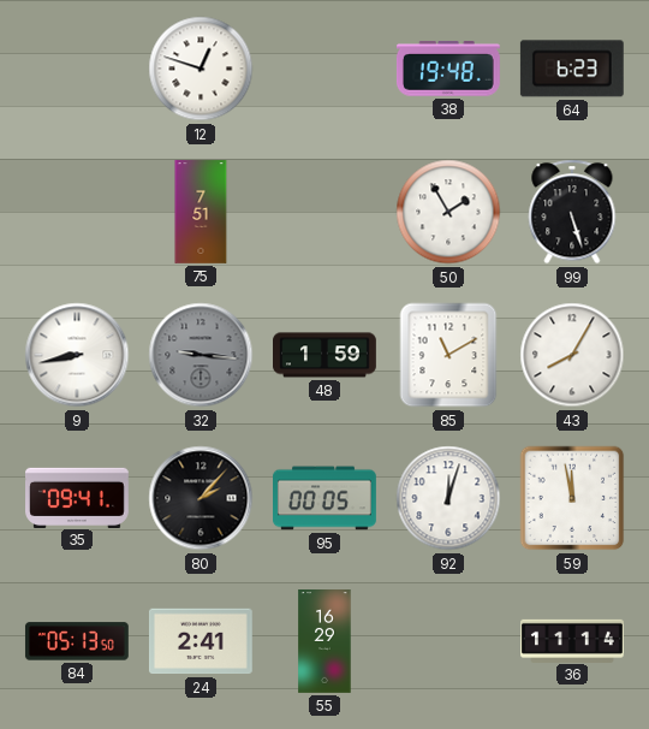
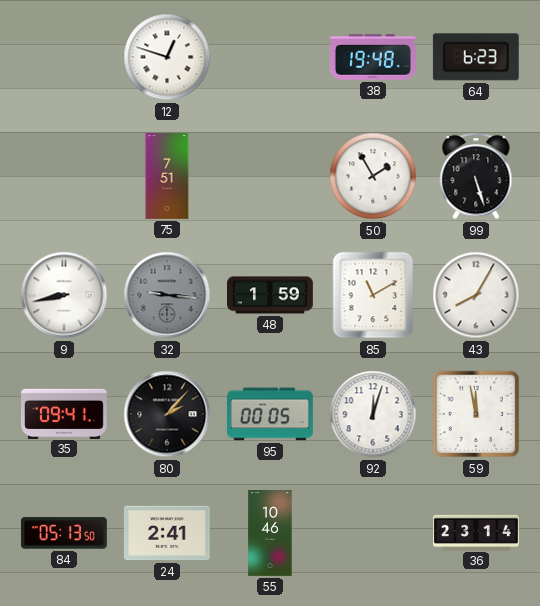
55: 16:29 -> 10:46
36: 11:14 -> 23:14
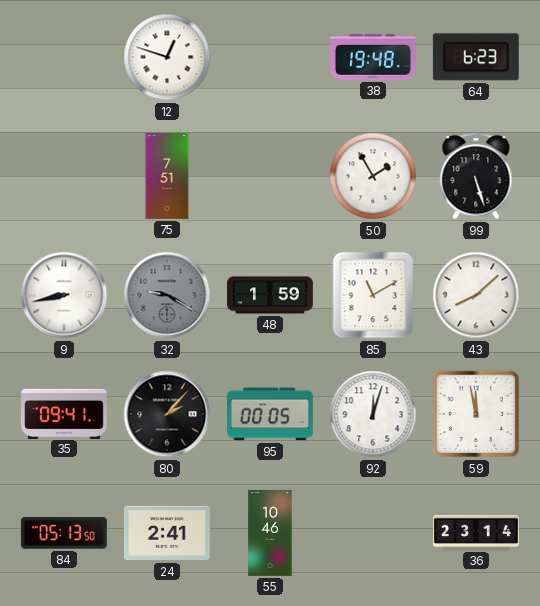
32: 9:16 -> 9:20
43: 8:05 -> 8:08
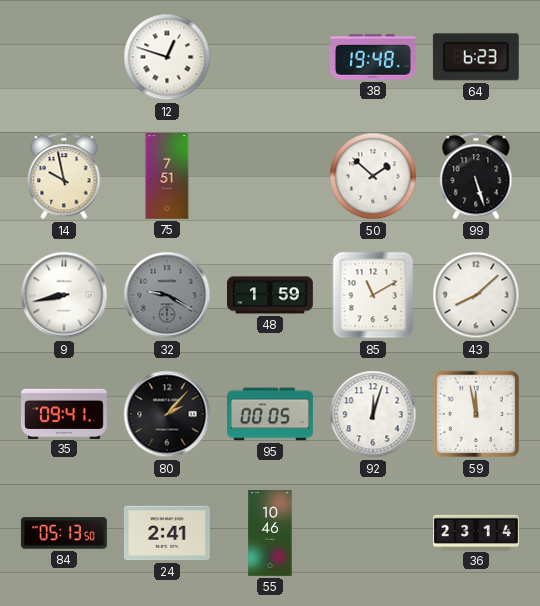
14: none -> 9:58
50: 1:55 -> 1:52
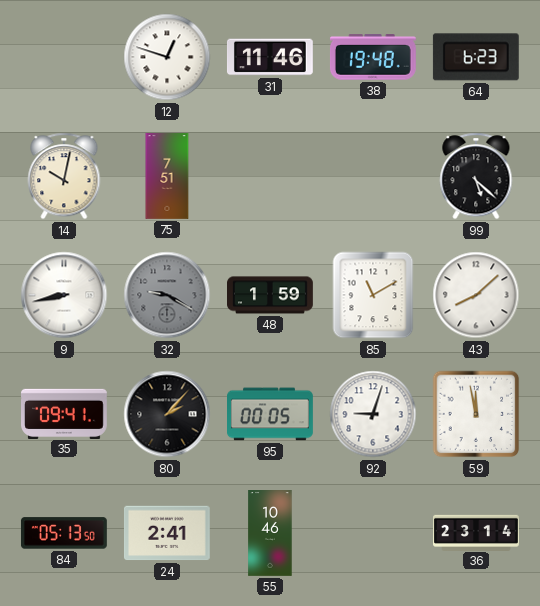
31: none -> 11:46
14: 9:58 -> 10:02
50: 1:52 -> none
99: 5:27 -> 5:22
92: 12:03 -> 9:03
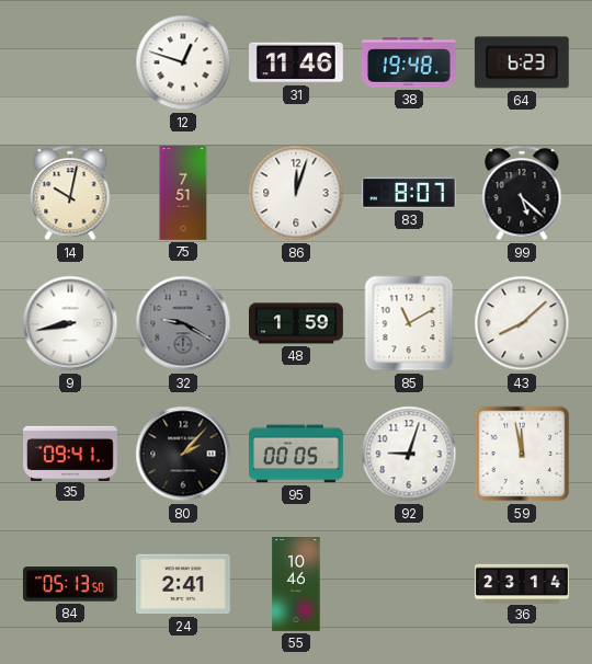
86: none -> 12:03
83: none -> 8:07
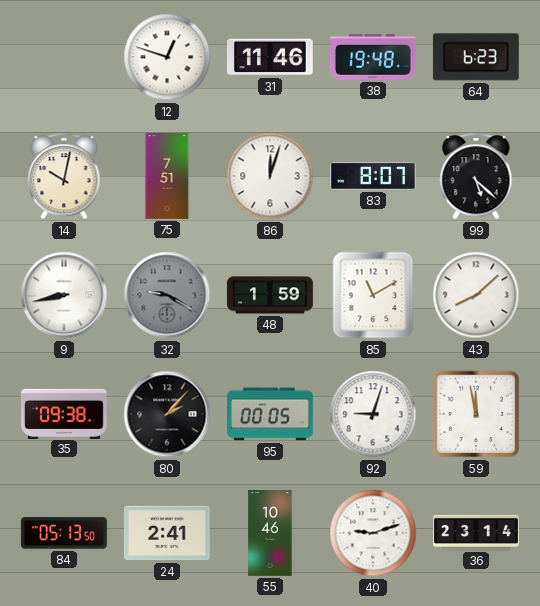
35: 09:41 -> 09:38
40: none -> 9:12
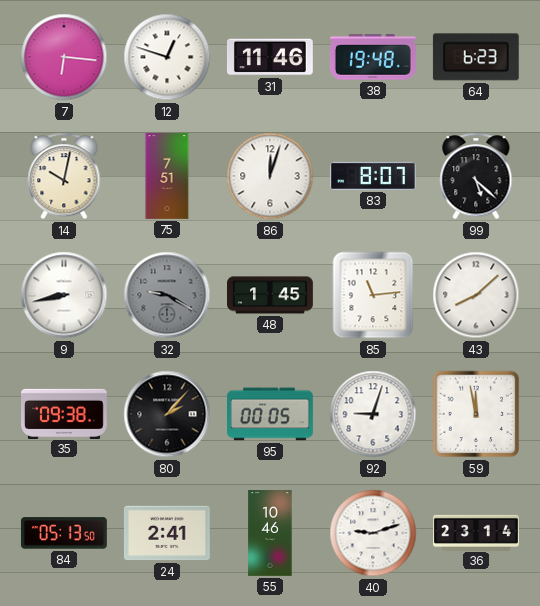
7: none -> 6:16
48: 1:59 -> 1:45
85: 11:10 -> 11:14
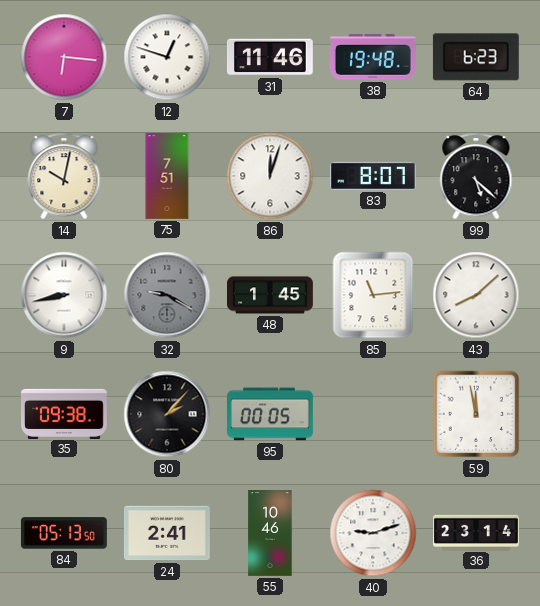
92: 9:03 -> none
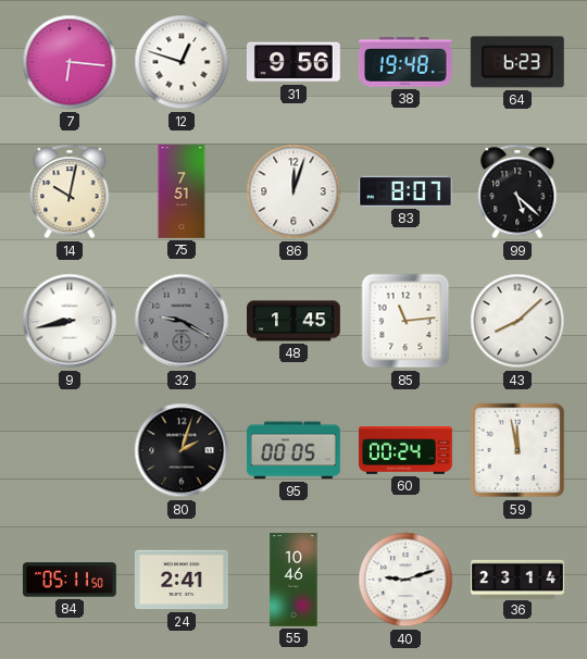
31: 11:46 -> 9:56
35: 09:38 -> none
80: 2:07 -> 2:03
60: none -> 00:24
84: 05:13 -> 05:11
